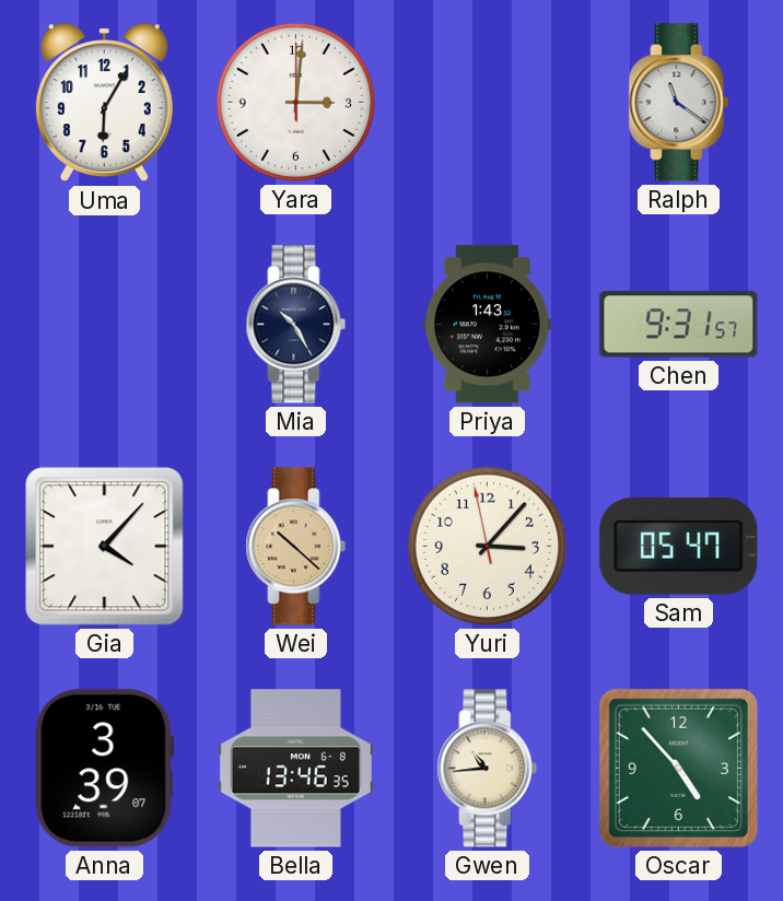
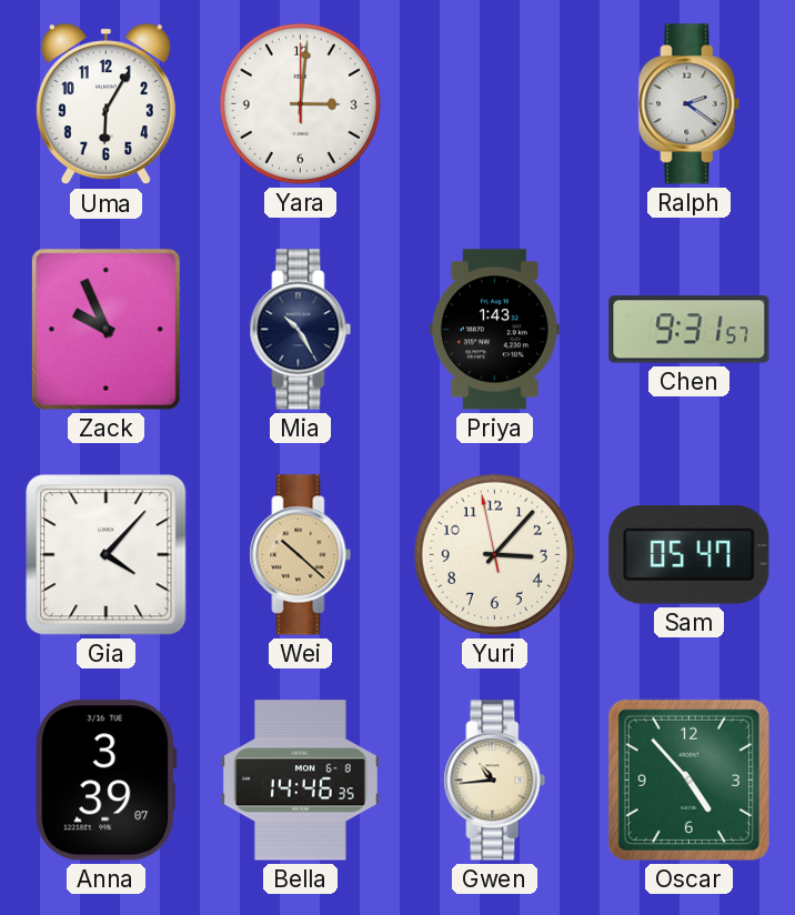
Ralph: 11:21 -> 2:21
Zack: none -> 9:56
Bella: 13:46 -> 14:46
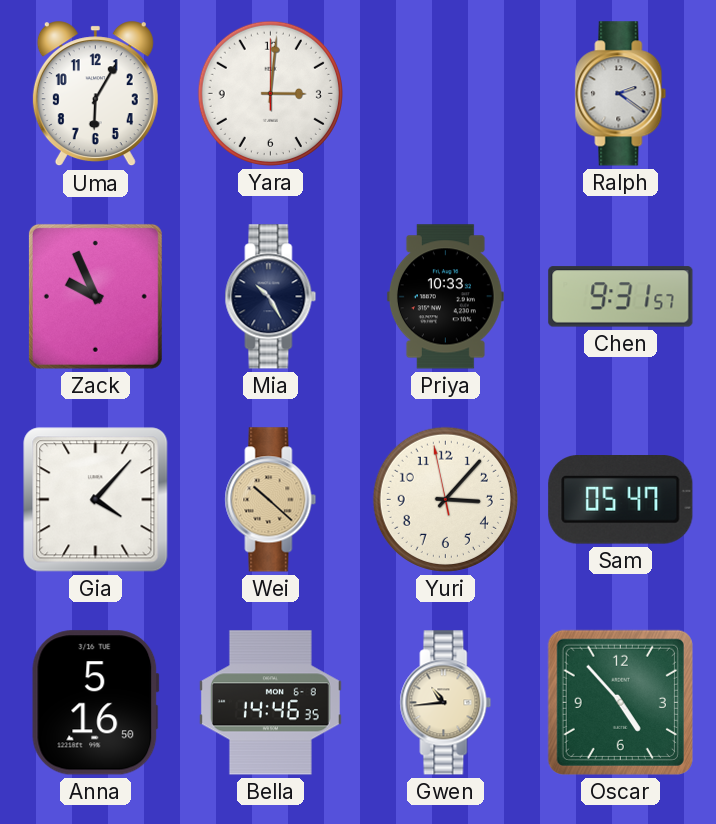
Priya: 1:43 -> 10:33
Anna: 3:39 -> 5:16
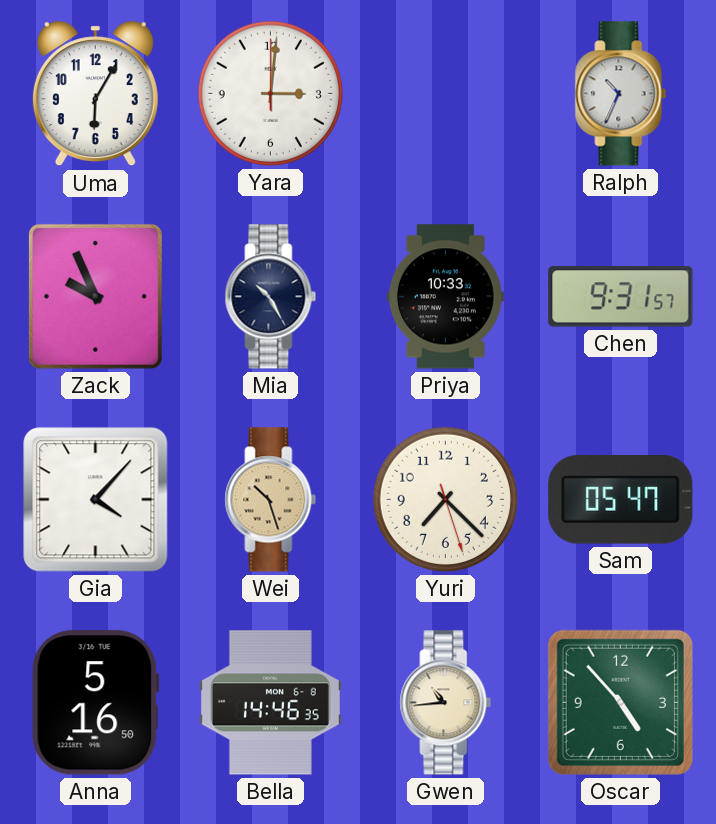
Ralph: 2:21 -> 10:34
Wei: 10:22 -> 10:27
Yuri: 3:06 -> 7:22
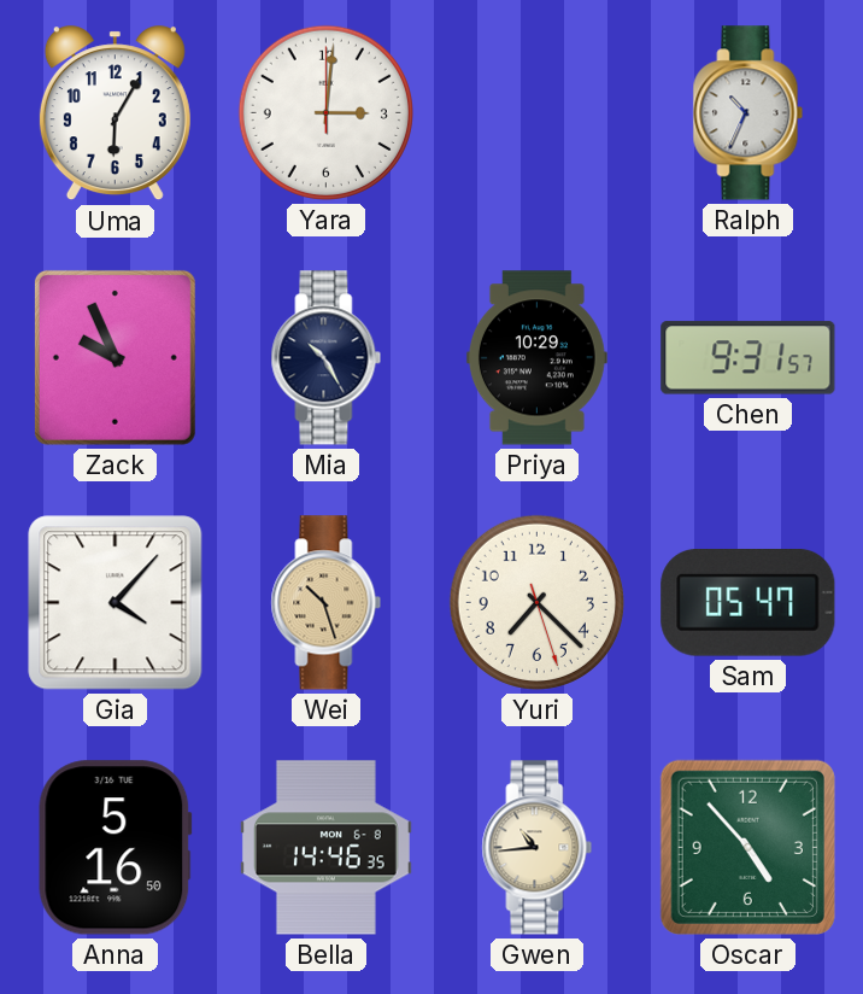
Priya: 10:33 -> 10:29
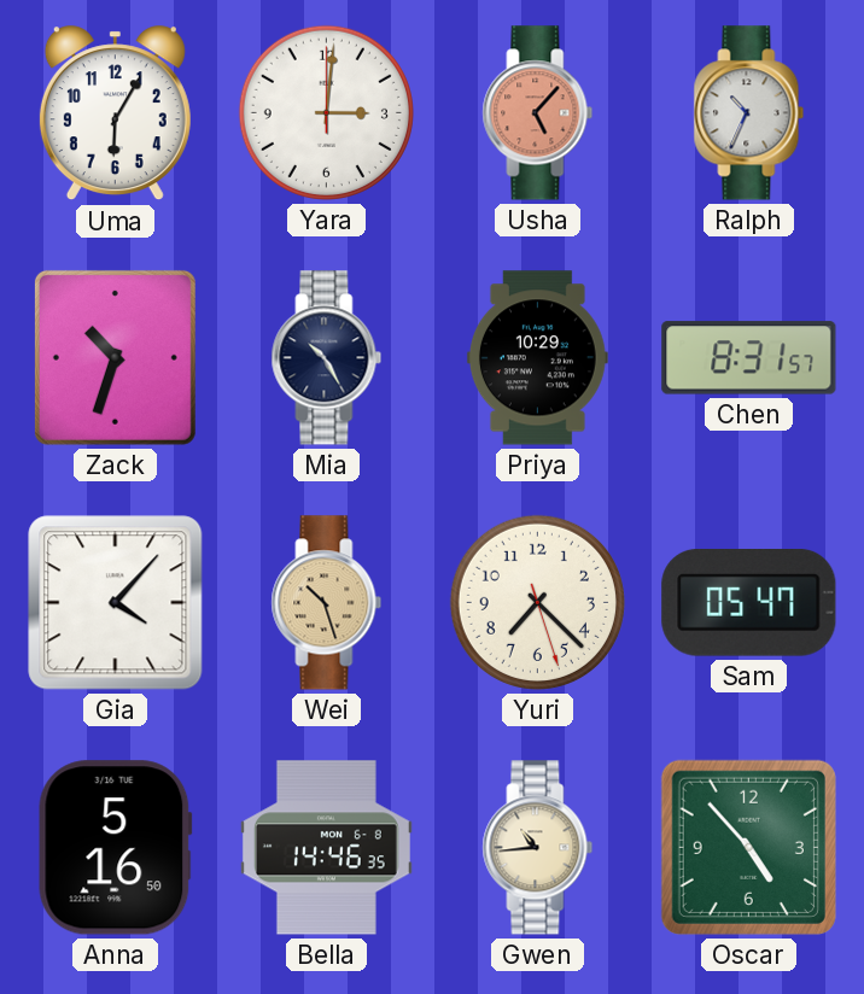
Usha: none -> 5:07
Zack: 9:56 -> 10:33
Chen: 9:31 -> 8:31
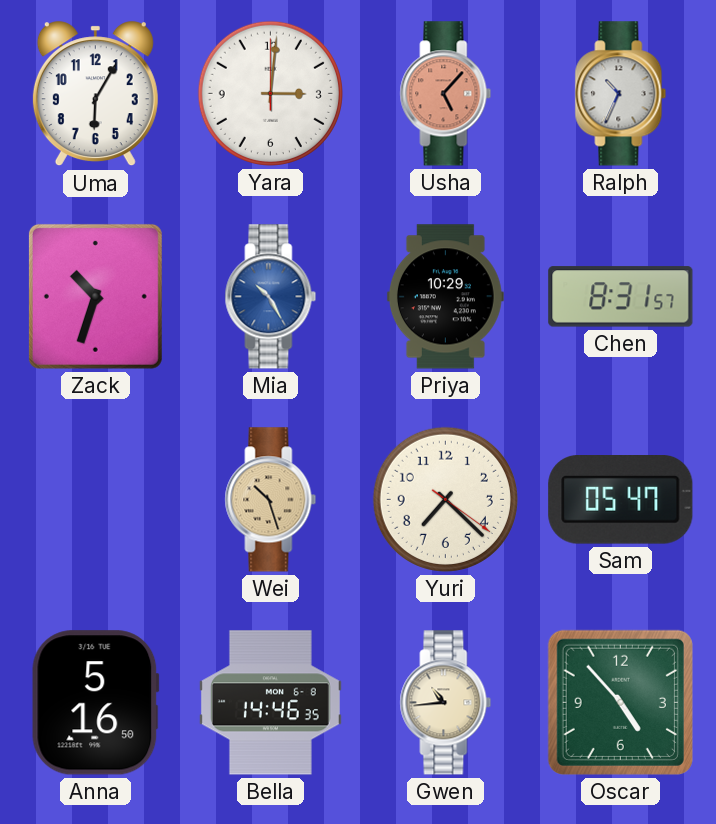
Mia dial: navy -> blue
Gia: 4:07 -> none
Yuri: 7:22:27 -> 7:22:21
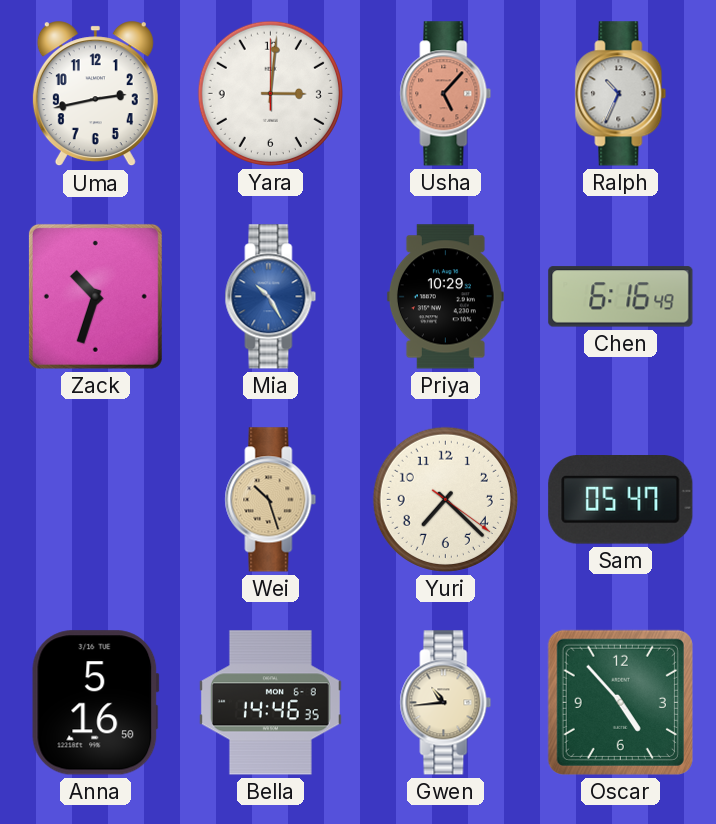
Uma: 6:05 -> 2:43
Chen: 8:31 -> 6:16
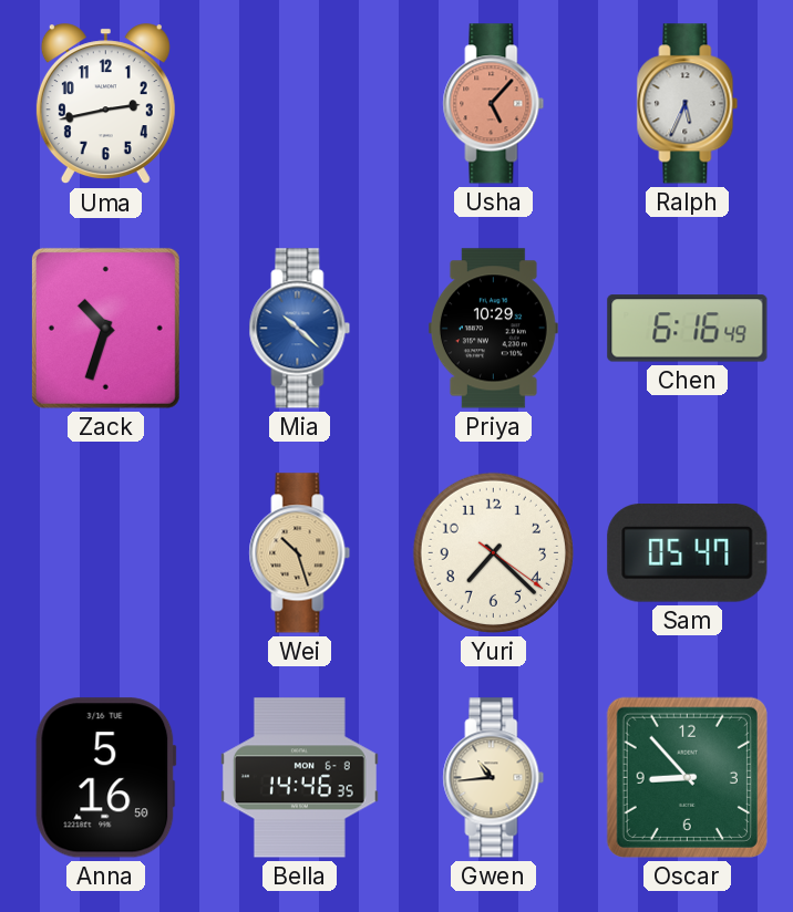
Yara: 3:01 -> none
Ralph: 10:34 -> 5:34
Mia: 10:25 -> 10:22
Oscar: 4:53 -> 8:53
